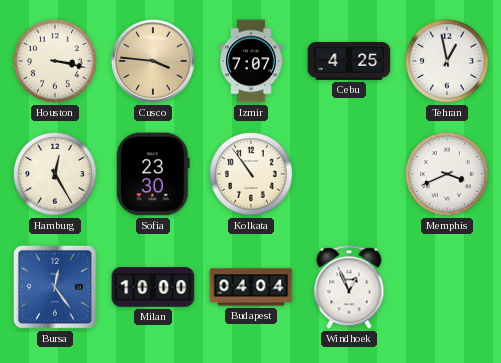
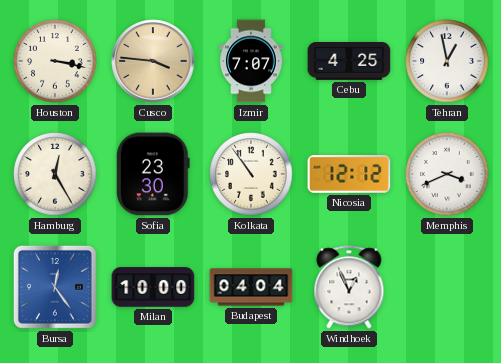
Nicosia: none -> 12:12
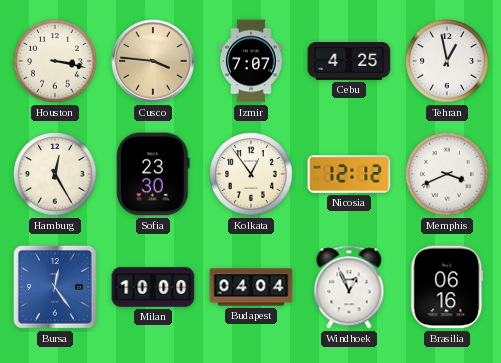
Kolkata: 10:54 -> 12:54
Brasilia: none -> 06:16
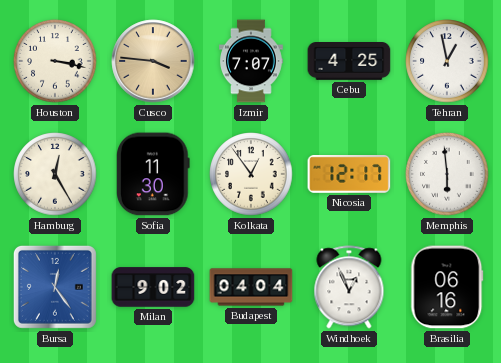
Sofia: 23:30 -> 11:30
Nicosia: 12:12 -> 12:17
Memphis: 3:41 -> 5:59
Milan: 10:00 -> 9:02
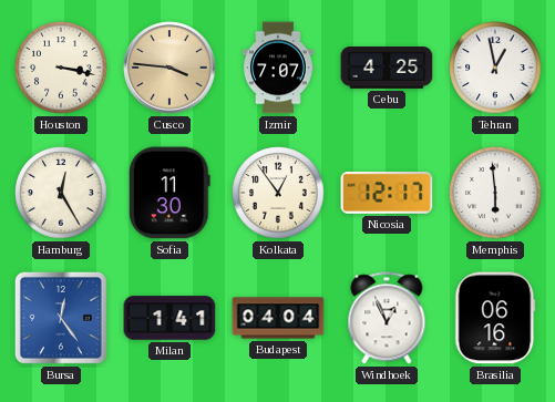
Milan: 9:02 -> 1:41
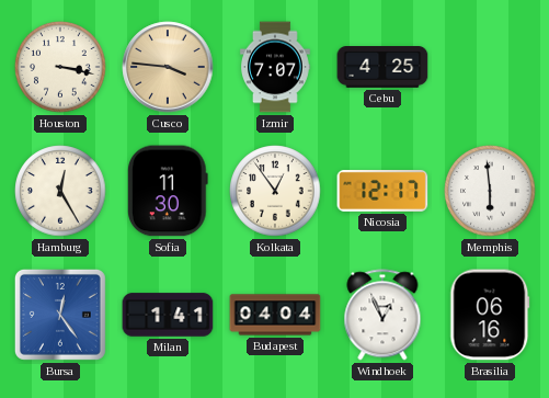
Tehran: 12:58 -> none
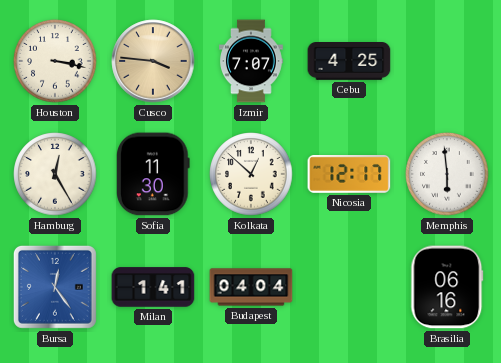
Kolkata: 12:54 -> 12:52
Windhoek: 12:56 -> none
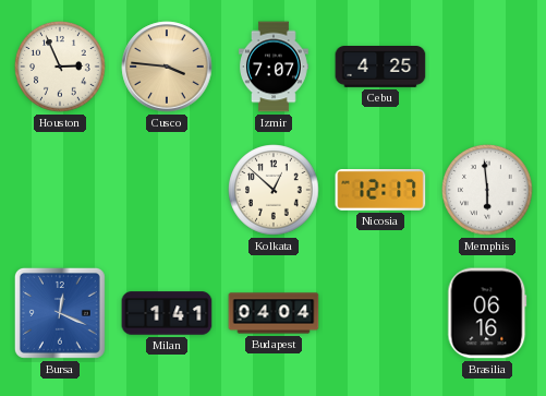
Houston: 3:17 -> 2:56
Hamburg: 12:25 -> none
Sofia: 11:30 -> none
Bursa: 12:24 -> 12:19
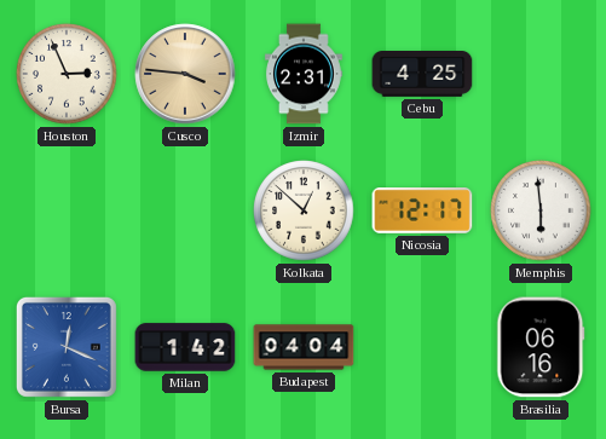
Izmir: 7:07 -> 2:31
Milan: 1:41 -> 1:42
